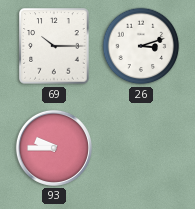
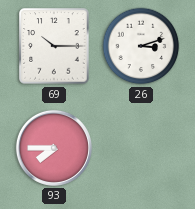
93: 9:45 -> 7:45
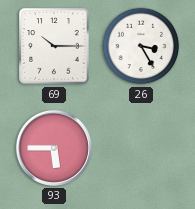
26: 3:12 -> 3:25
93: 7:45 -> 5:45
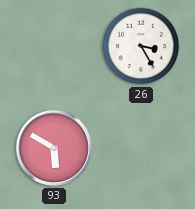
69: 10:15 -> none
93: 5:45 -> 5:50
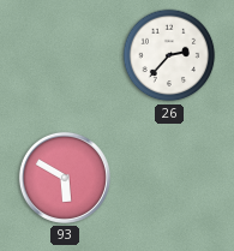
26: 3:25 -> 2:37
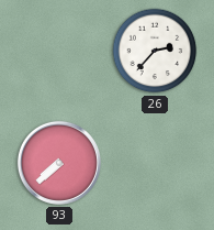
93: 5:50 -> 7:38
